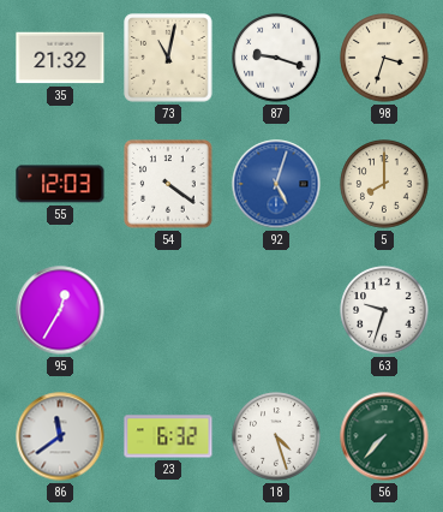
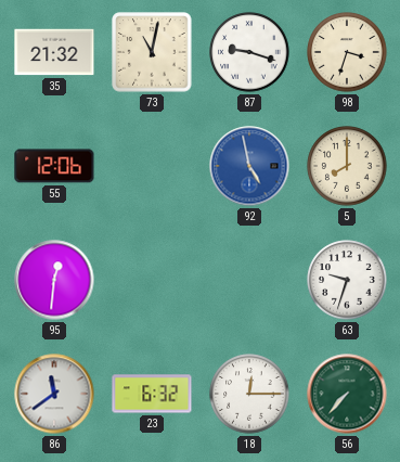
55: 12:03 -> 12:06
54: 4:21 -> none
92: 5:03 -> 4:58
95: 12:35 -> 12:31
18: 4:27 -> 12:15
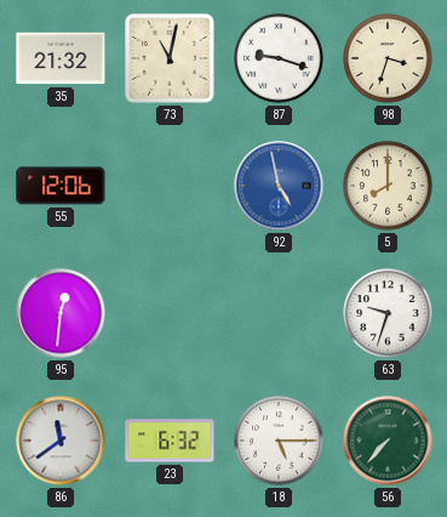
18: 12:15 -> 5:15
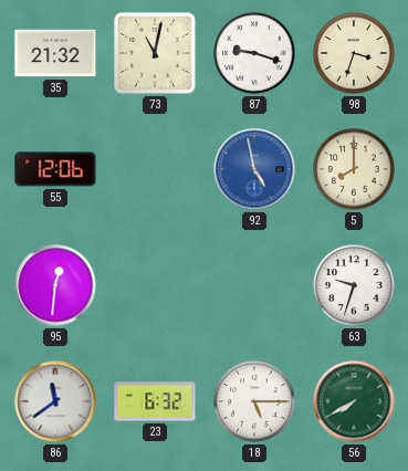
56: 7:37 -> 7:40
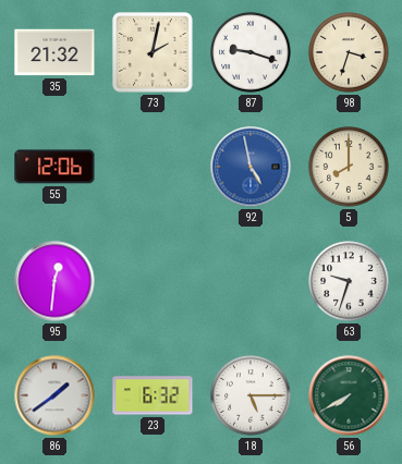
73: 11:02 -> 2:02
86: 11:39 -> 1:39
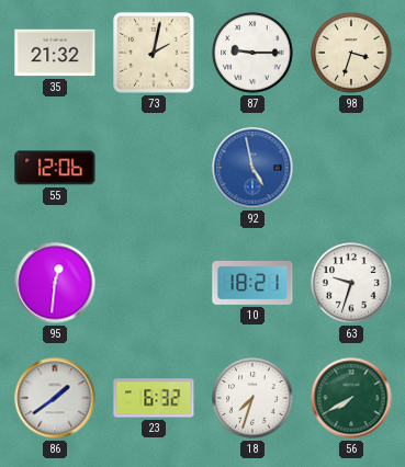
87: 9:18 -> 9:15
5: 8:00 -> none
10: none -> 18:21
18: 5:15 -> 7:33
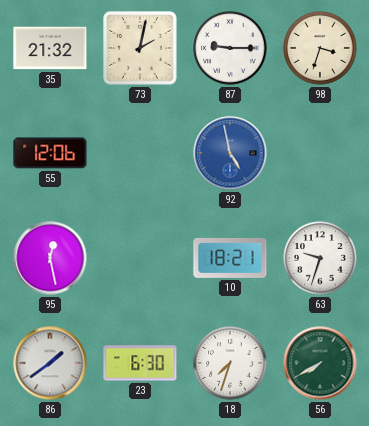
95: 12:31 -> 12:28
23: 6:32 -> 6:30
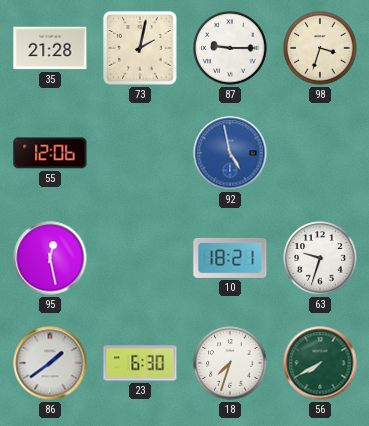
35: 21:32 -> 21:28
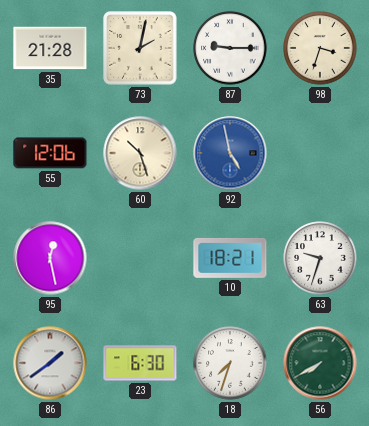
60: none -> 10:27
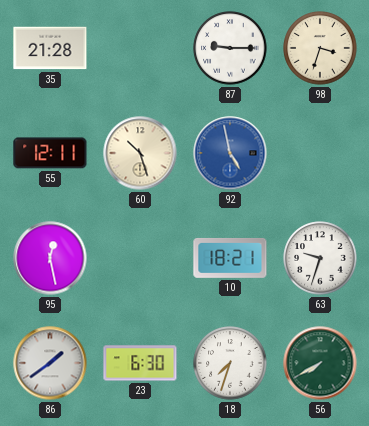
73: 2:02 -> none
55: 12:06 -> 12:11
